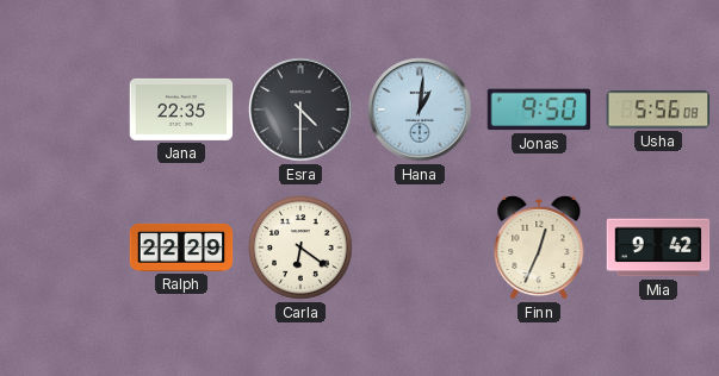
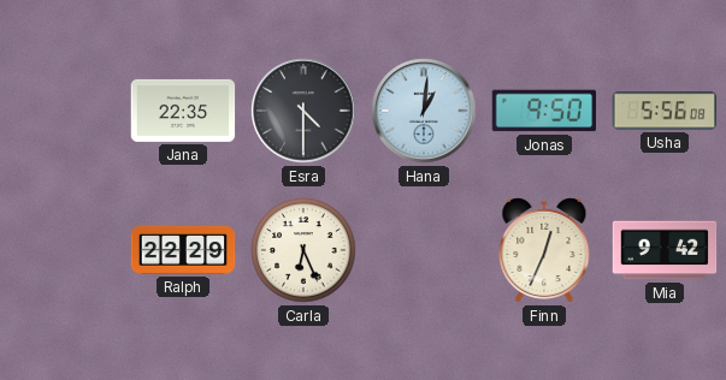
Carla: 6:21 -> 6:26
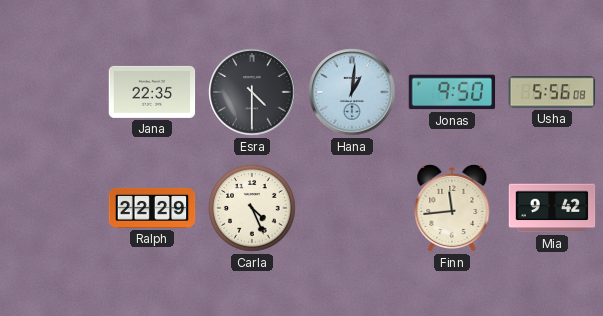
Carla: 6:26 -> 4:26
Finn: 12:34 -> 11:44
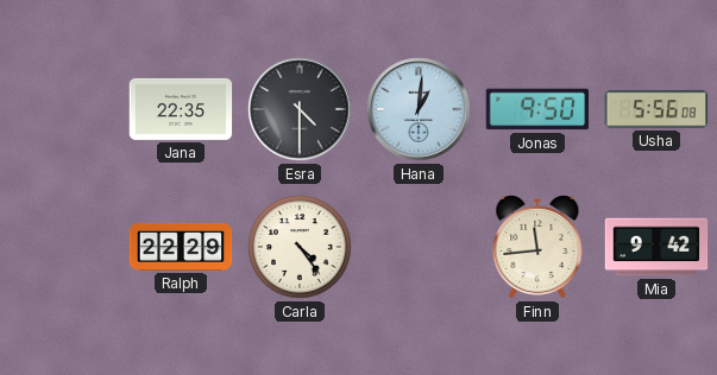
Carla: 4:26 -> 4:24
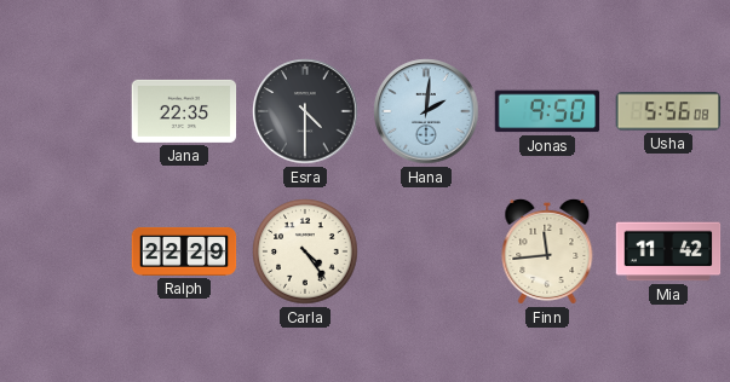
Hana: 1:01 -> 2:01
Mia: 9:42 -> 11:42
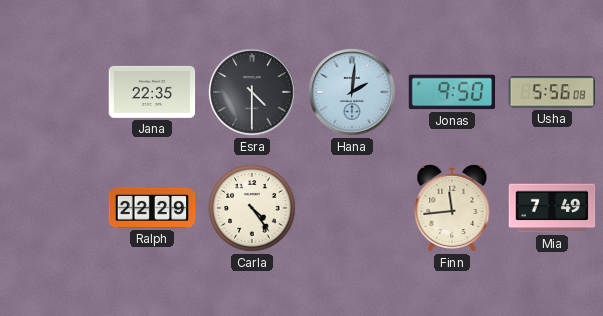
Mia: 11:42 -> 7:49
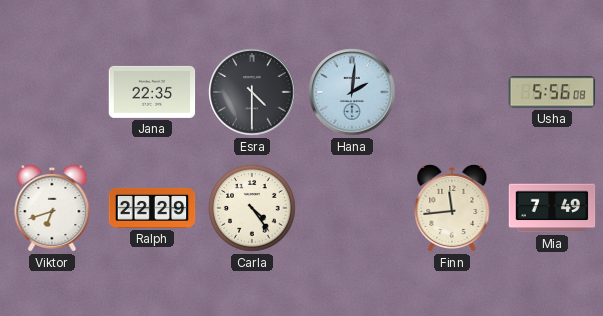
Jonas: 9:50 -> none
Viktor: none -> 6:42
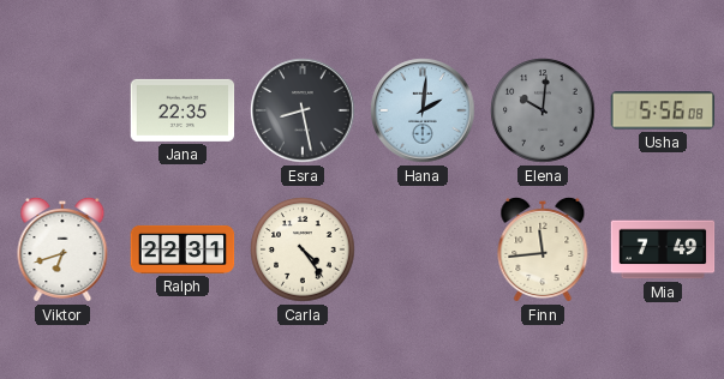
Esra: 4:30 -> 8:28
Elena: none -> 10:01
Ralph: 22:29 -> 22:31
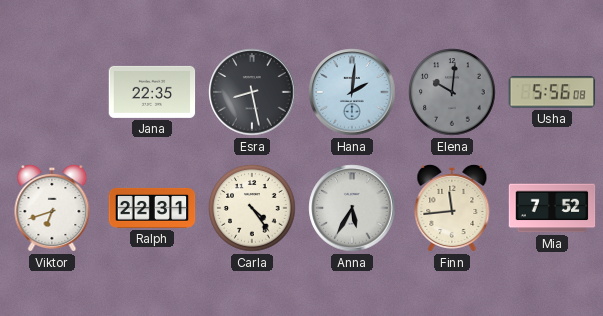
Anna: none -> 5:35
Mia: 7:49 -> 7:52
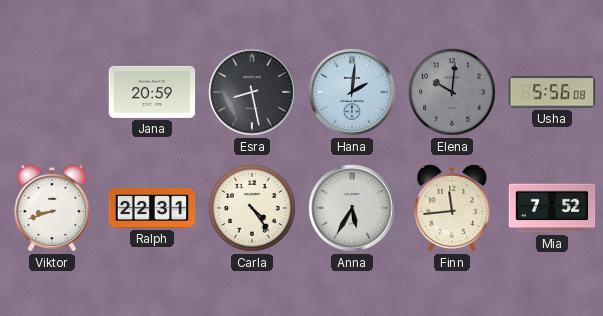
Jana: 22:35 -> 20:59
Viktor: 6:42 -> 8:42
